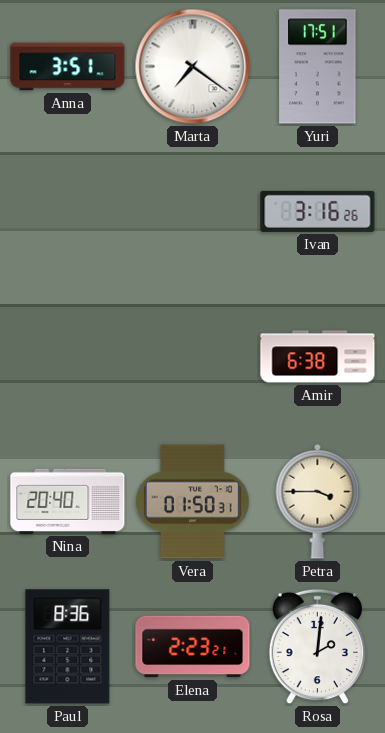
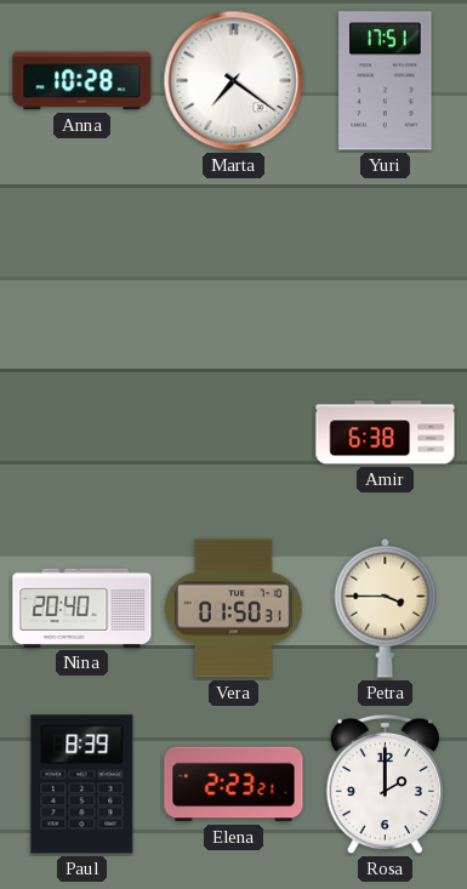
Anna: 3:51 -> 10:28
Ivan: 3:16 -> none
Paul: 8:36 -> 8:39
Rosa: 2:01 -> 2:00
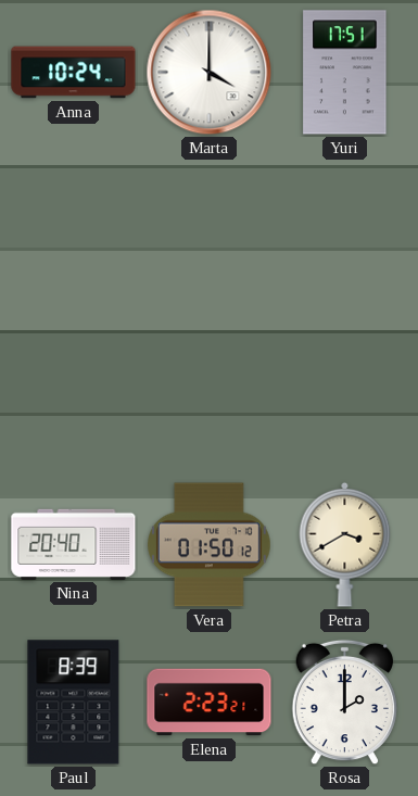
Anna: 10:28 -> 10:24
Marta: 7:21 -> 4:00
Amir: 6:38 -> none
Vera: 01:50:31 -> 01:50:12
Petra: 3:45 -> 3:40
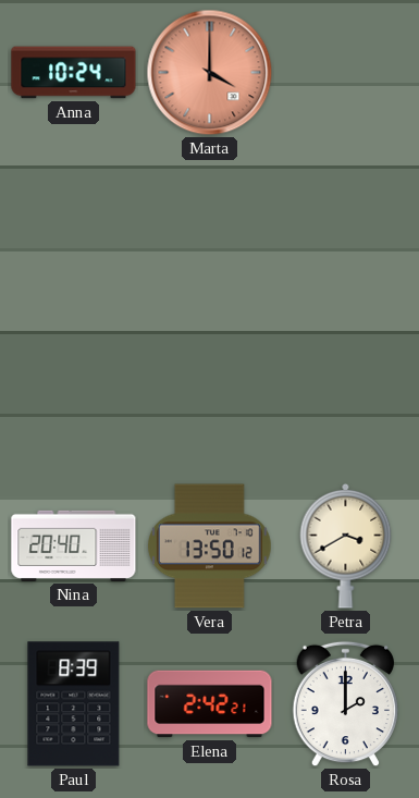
Marta dial: white -> salmon
Yuri: 17:51 -> none
Vera: 01:50 -> 13:50
Elena: 2:23 -> 2:42
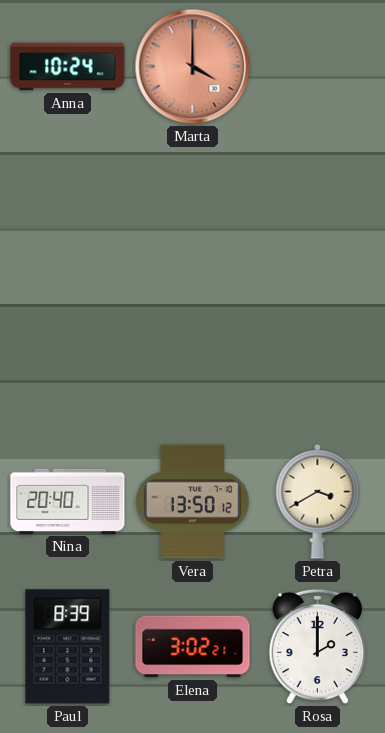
Elena: 2:42 -> 3:02
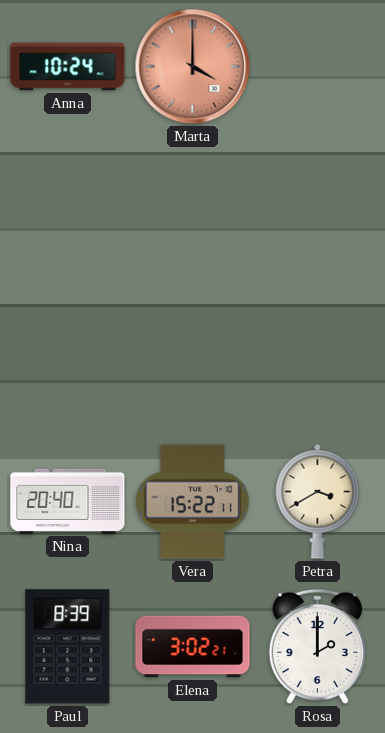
Vera: 13:50 -> 15:22
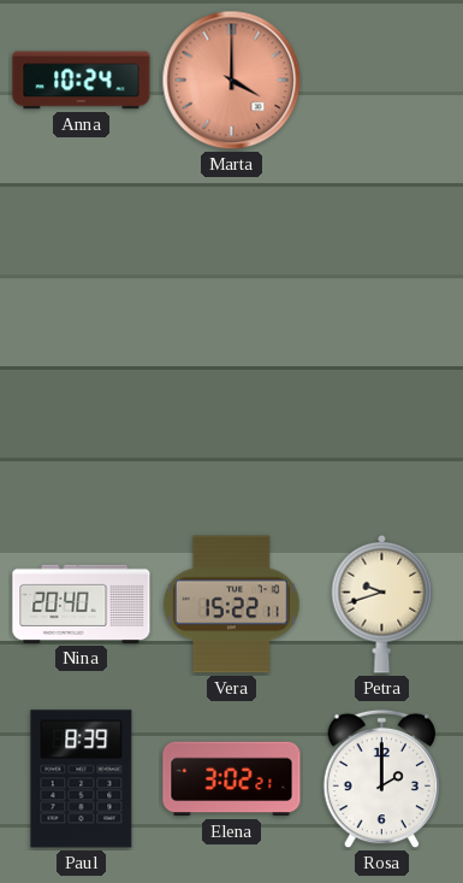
Petra: 3:40 -> 9:42
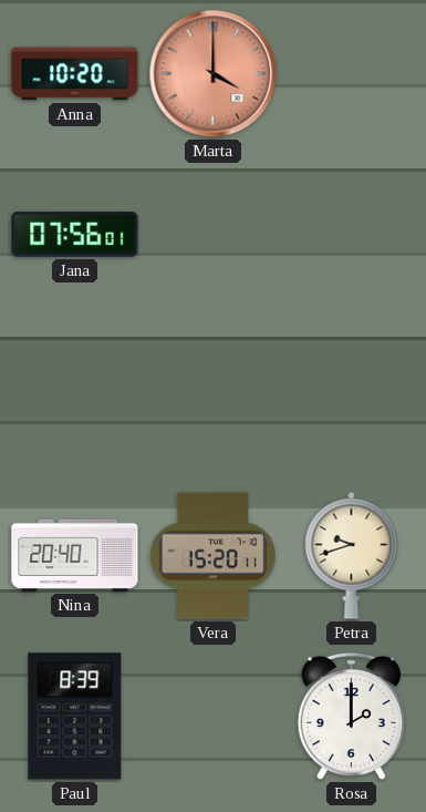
Anna: 10:24 -> 10:20
Jana: none -> 07:56
Vera: 15:22 -> 15:20
Elena: 3:02 -> none
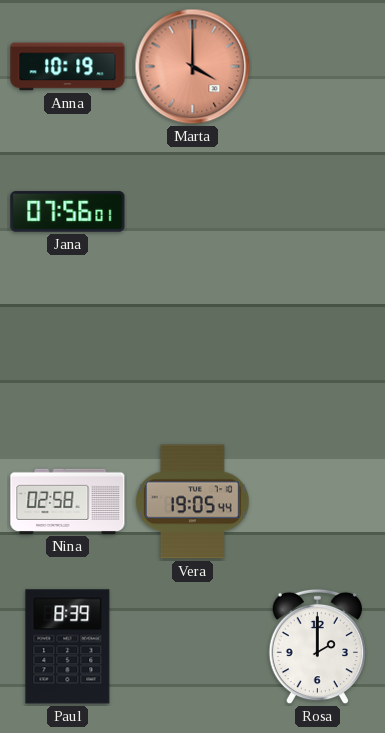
Anna: 10:20 -> 10:19
Nina: 20:40 -> 02:58
Vera: 15:20 -> 19:05
Petra: 9:42 -> none
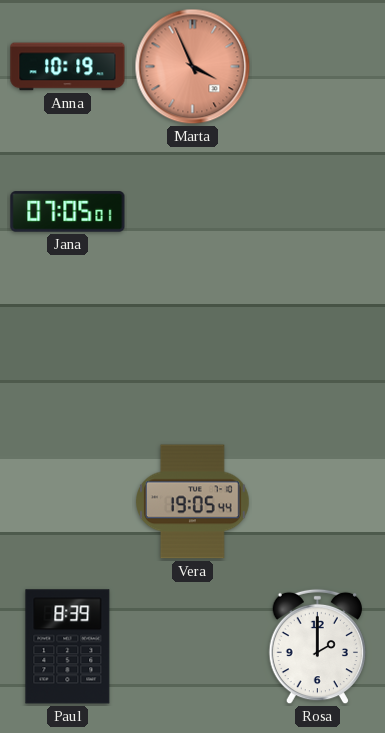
Marta: 4:00 -> 3:56
Jana: 07:56 -> 07:05
Nina: 02:58 -> none
